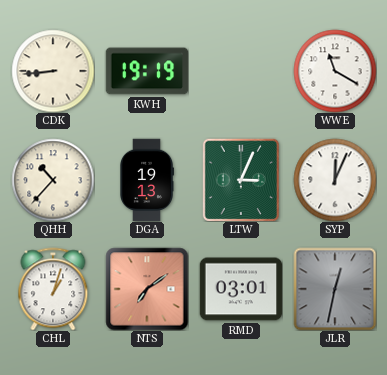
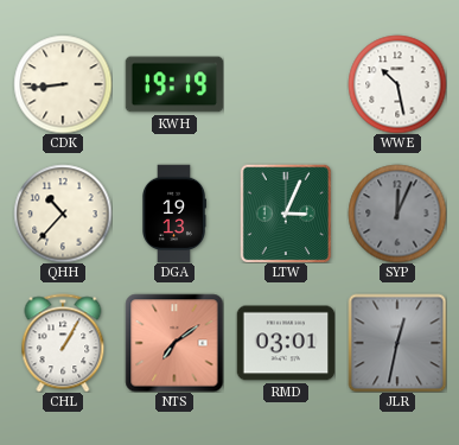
WWE: 11:20 -> 10:28
SYP dial: white -> grey
CHL: 1:03 -> 1:05
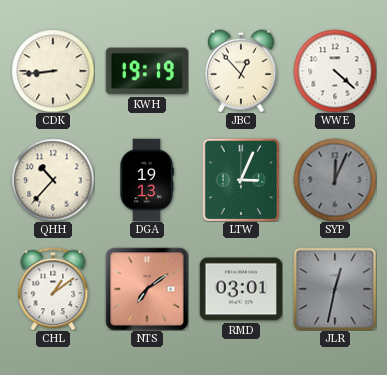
JBC: none -> 12:53
WWE: 10:28 -> 4:22
CHL: 1:05 -> 1:09
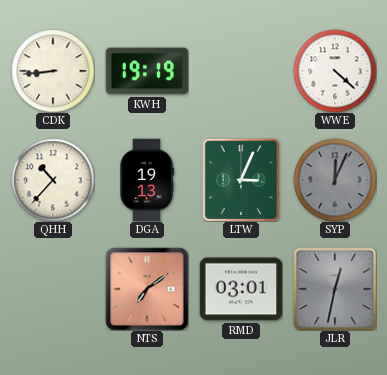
JBC: 12:53 -> none
CHL: 1:09 -> none
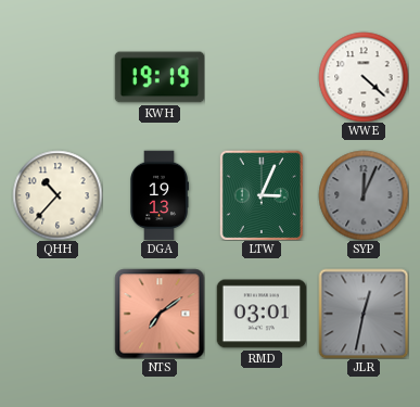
CDK: 8:44 -> none
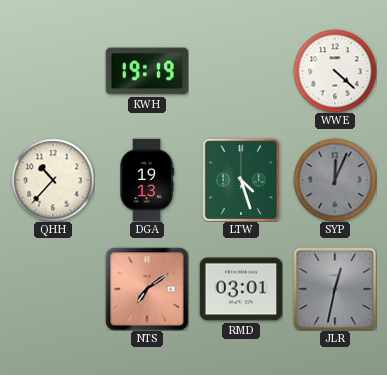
LTW: 3:04 -> 4:27
